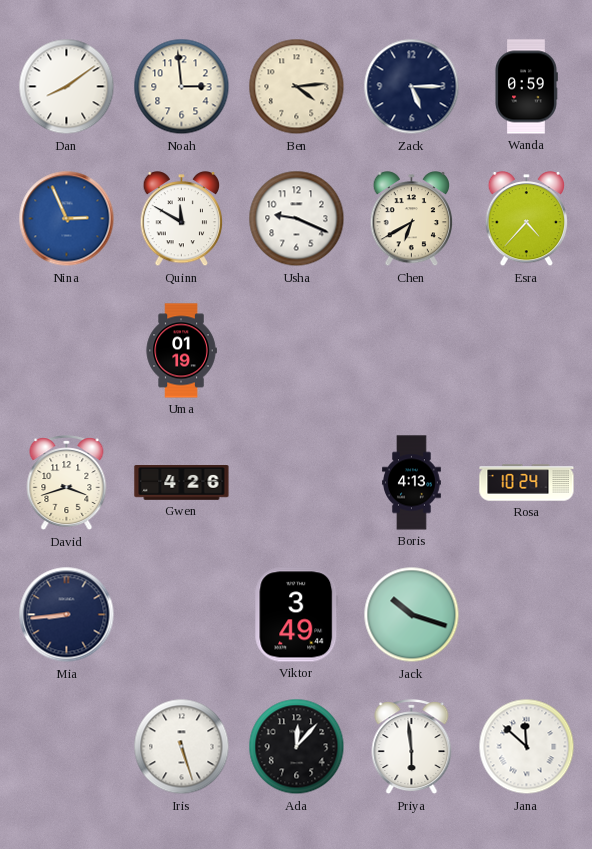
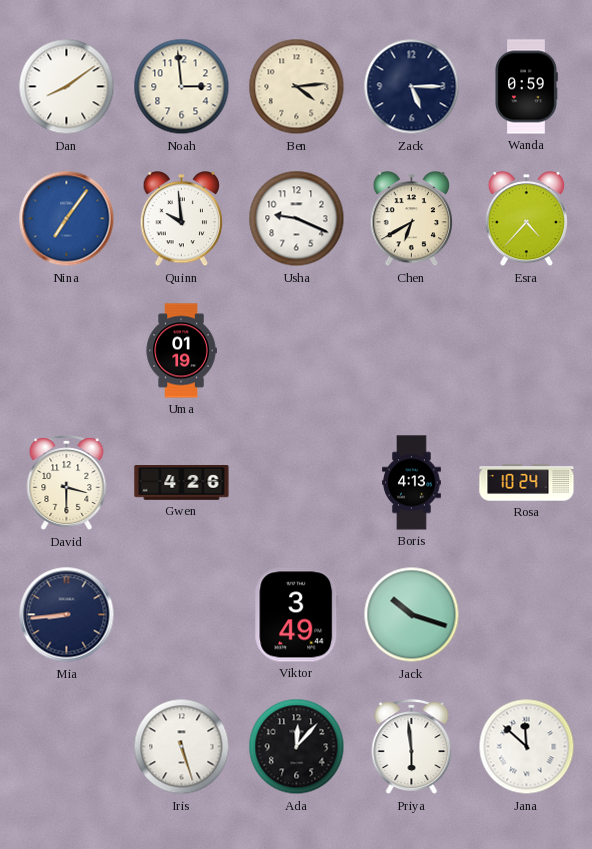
Nina: 2:56 -> 7:06
Quinn: 11:50 -> 9:59
David: 3:42 -> 3:30
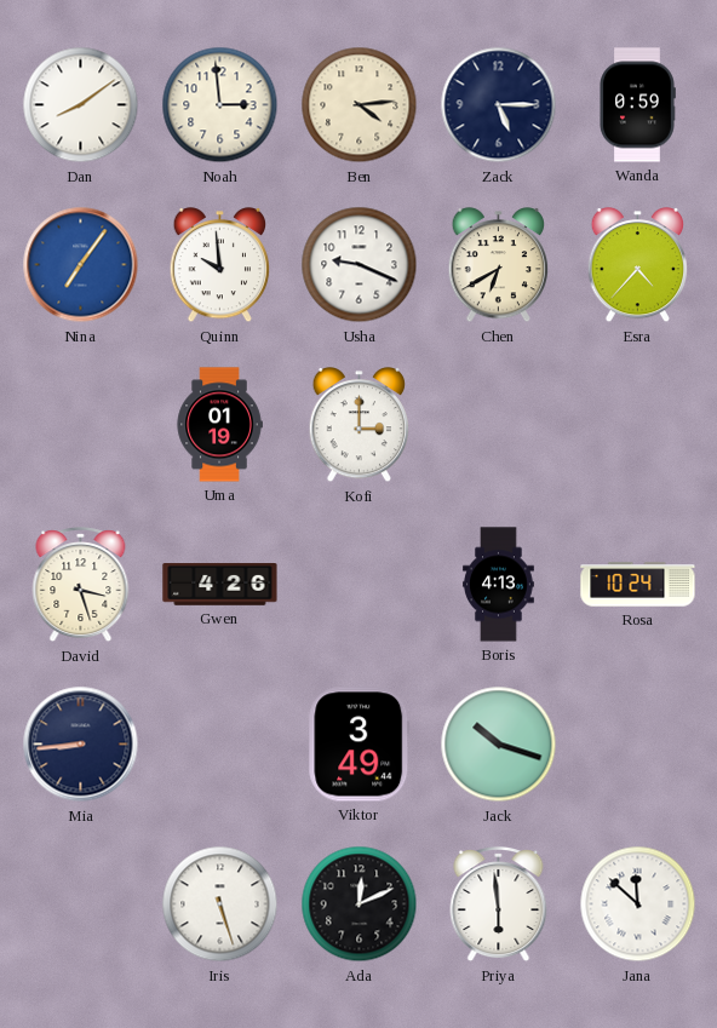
Kofi: none -> 3:00
David: 3:30 -> 3:27
Ada: 12:07 -> 12:11
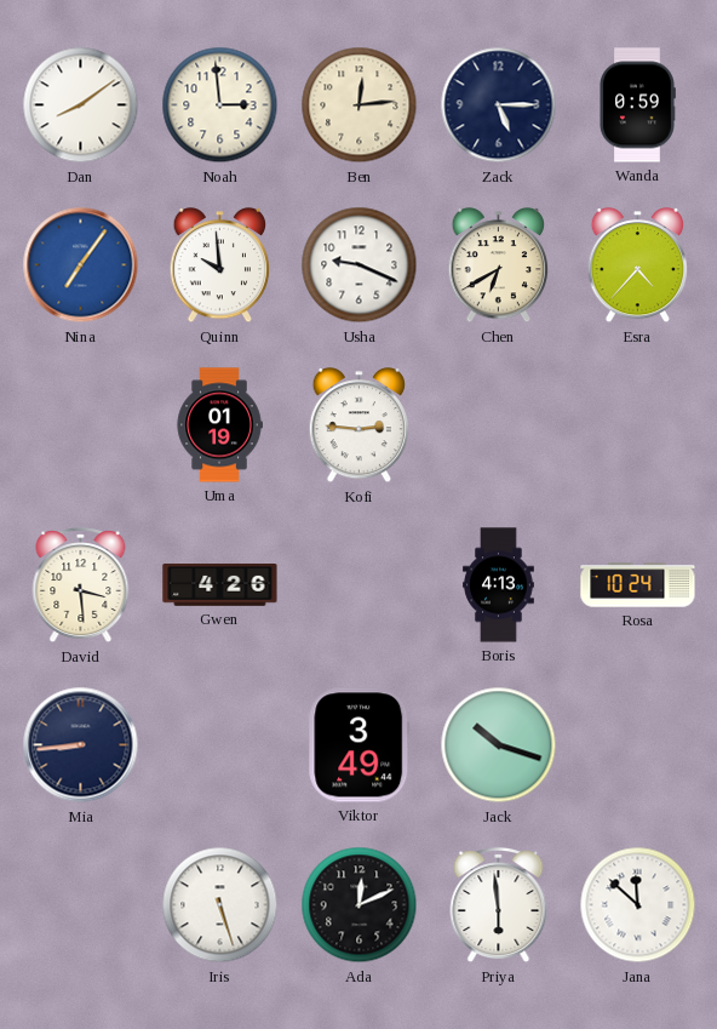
Ben: 4:14 -> 12:14
Kofi: 3:00 -> 2:46
David: 3:27 -> 3:29
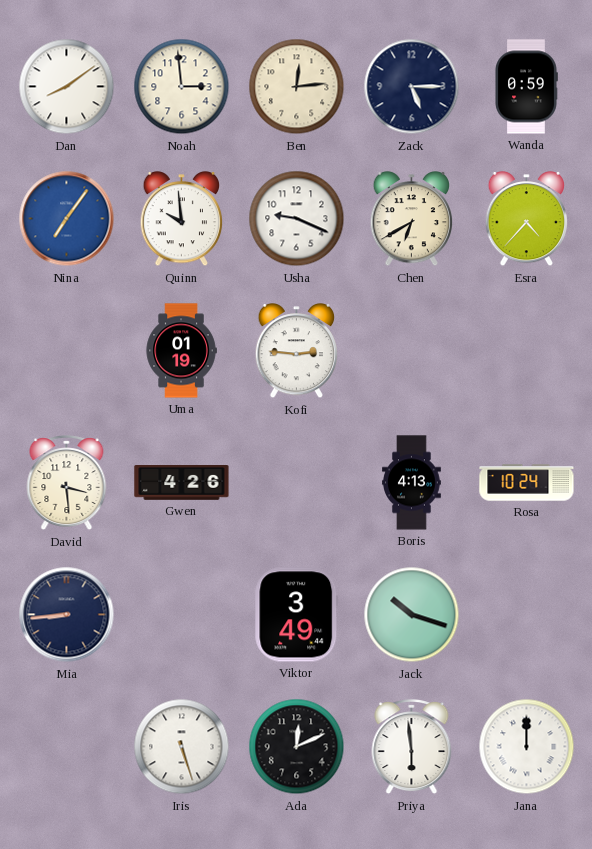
Jana: 11:52 -> 12:00
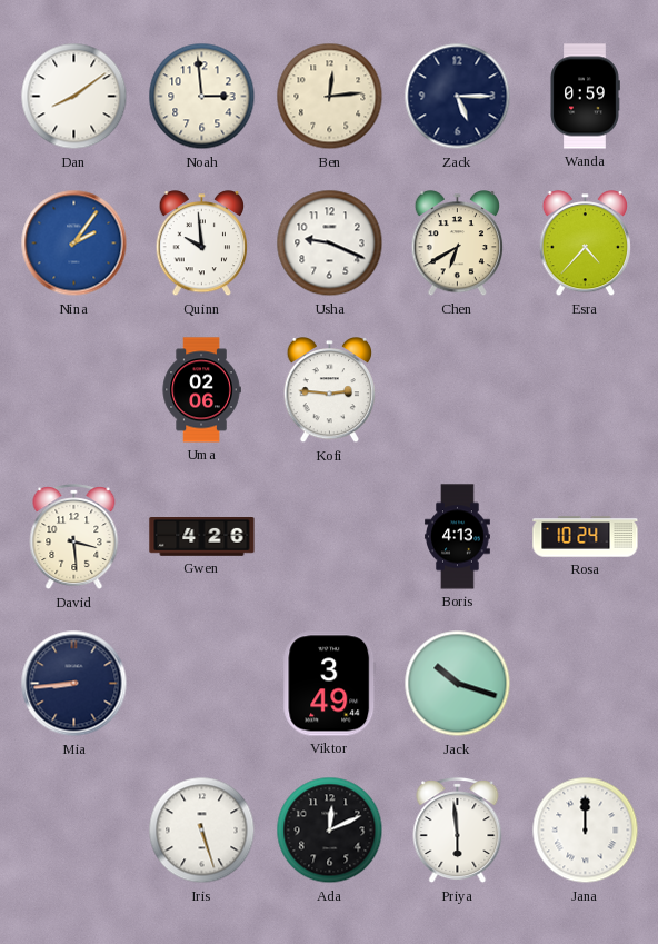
Nina: 7:06 -> 2:06
Uma: 01:19 -> 02:06
